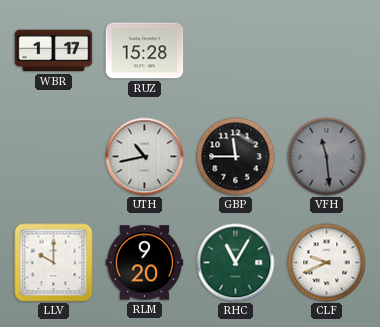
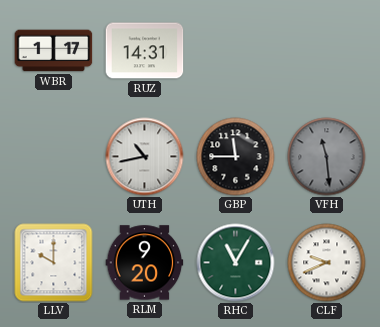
RUZ: 15:28 -> 14:31
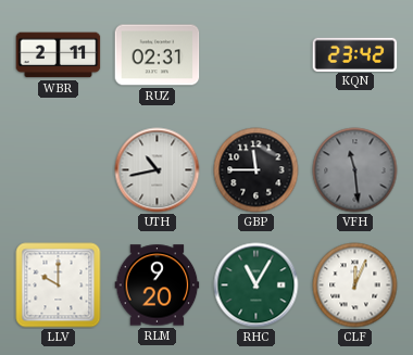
WBR: 1:17 -> 2:11
RUZ: 14:31 -> 02:31
KQN: none -> 23:42
CLF: 9:41 -> 12:04
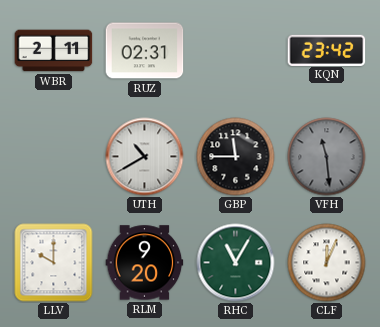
UTH: 10:43 -> 10:40
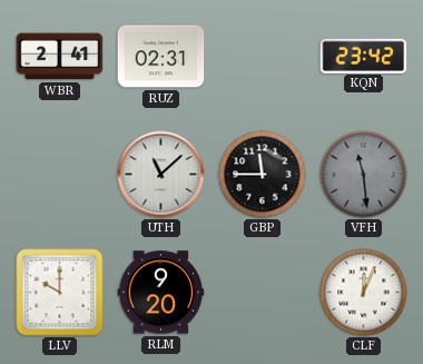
WBR: 2:11 -> 2:41
UTH: 10:40 -> 11:08
RHC: 11:05 -> none
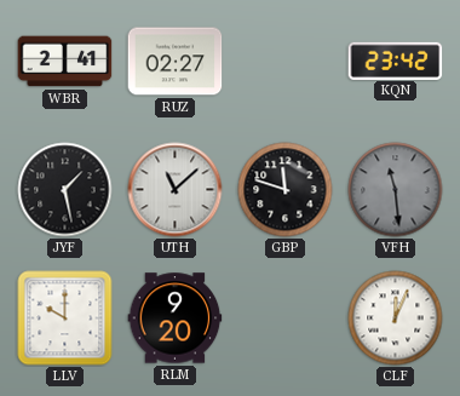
RUZ: 02:31 -> 02:27
JYF: none -> 1:28
GBP: 11:45 -> 11:48
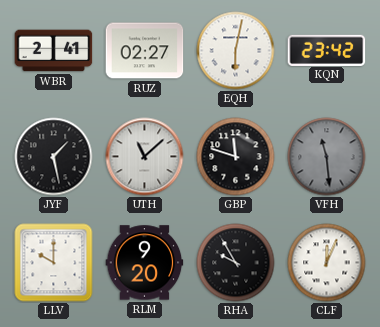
EQH: none -> 6:02
RHA: none -> 9:55
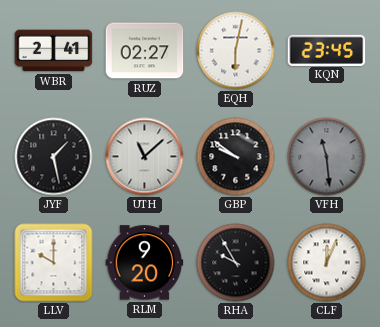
KQN: 23:42 -> 23:45
GBP: 11:48 -> 9:51
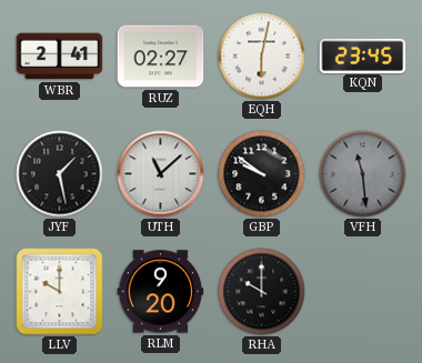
RHA: 9:55 -> 10:00
CLF: 12:04 -> none
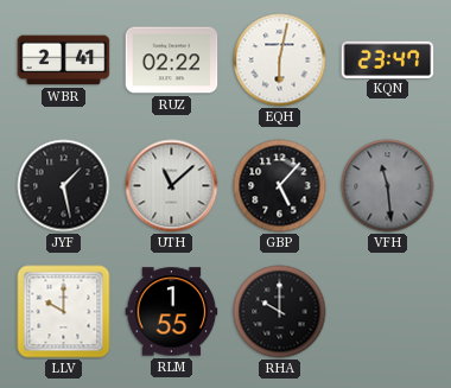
RUZ: 02:27 -> 02:22
KQN: 23:45 -> 23:47
GBP: 9:51 -> 5:07
RLM: 9:20 -> 1:55
